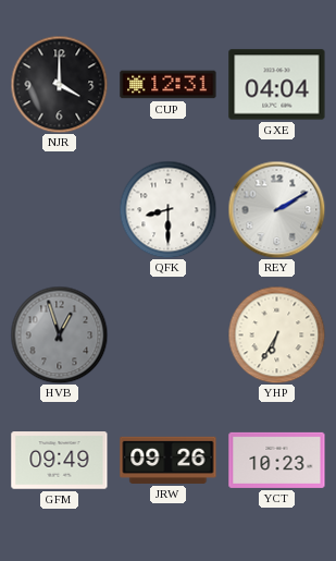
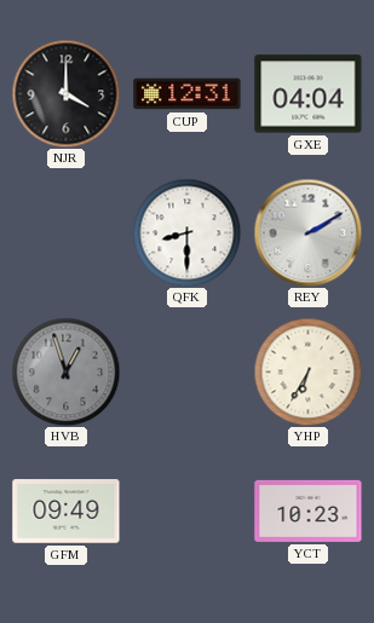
JRW: 09:26 -> none
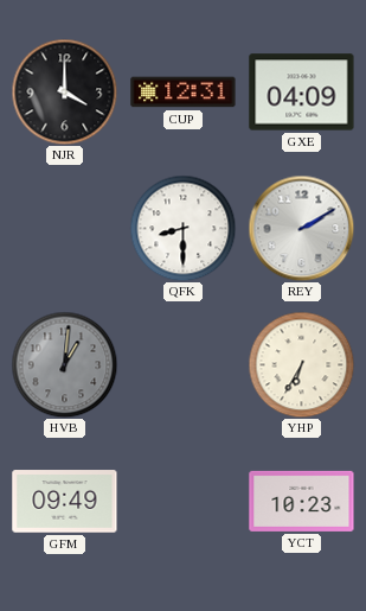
GXE: 04:04 -> 04:09
HVB: 12:57 -> 1:01
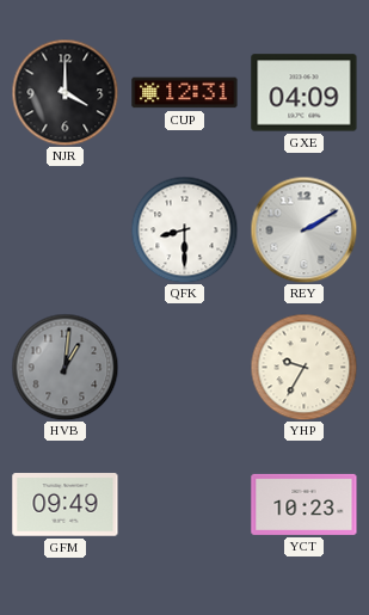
YHP: 6:35 -> 9:35
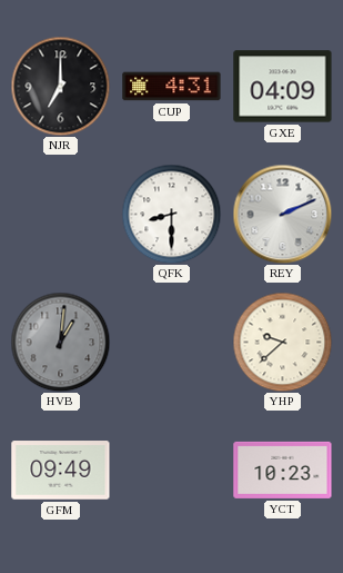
NJR: 4:00 -> 7:00
CUP: 12:31 -> 4:31
REY: 2:10 -> 2:11
YHP: 9:35 -> 9:38
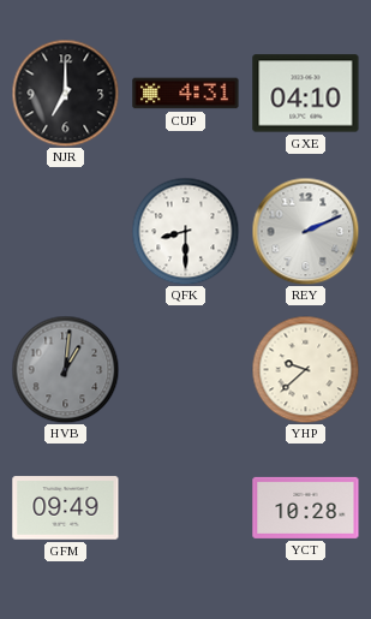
GXE: 04:09 -> 04:10
YCT: 10:23 -> 10:28
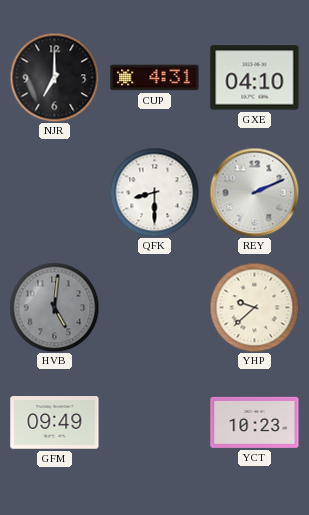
HVB: 1:01 -> 5:01
YCT: 10:28 -> 10:23
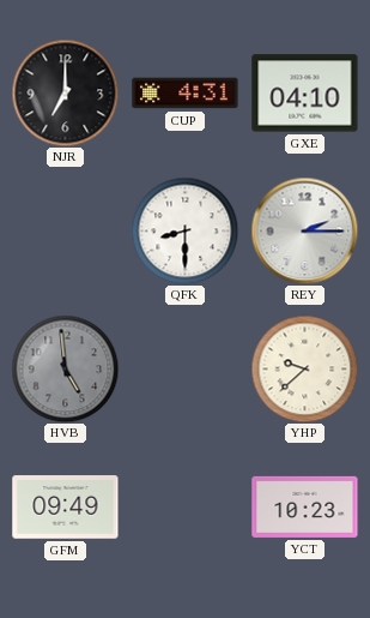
REY: 2:11 -> 2:15
HVB: 5:01 -> 4:59
